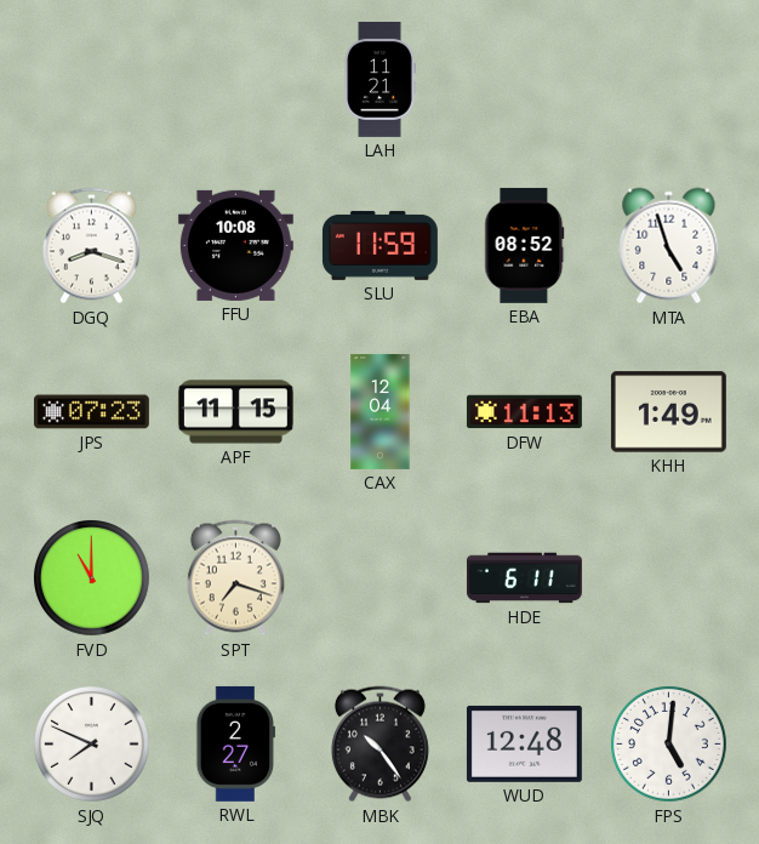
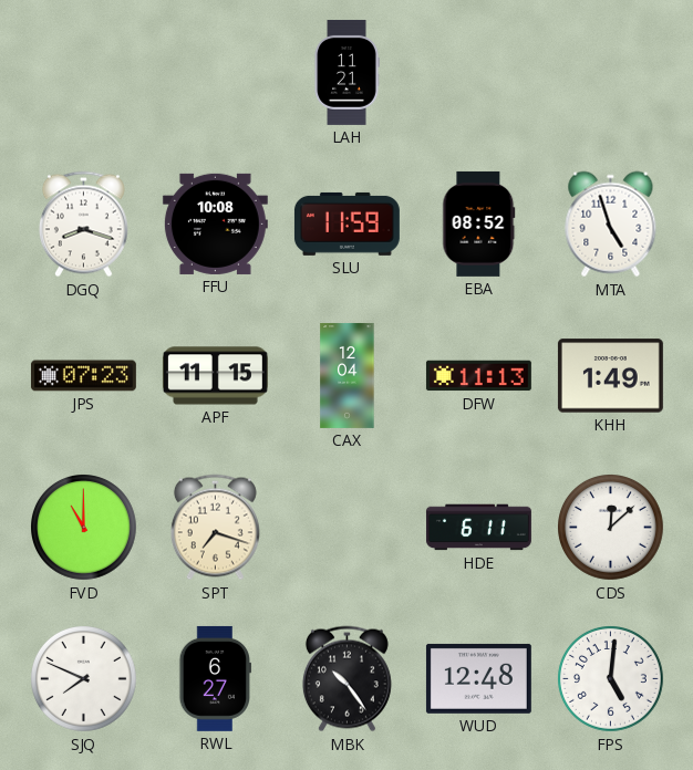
CDS: none -> 12:08
RWL: 2:27 -> 6:27
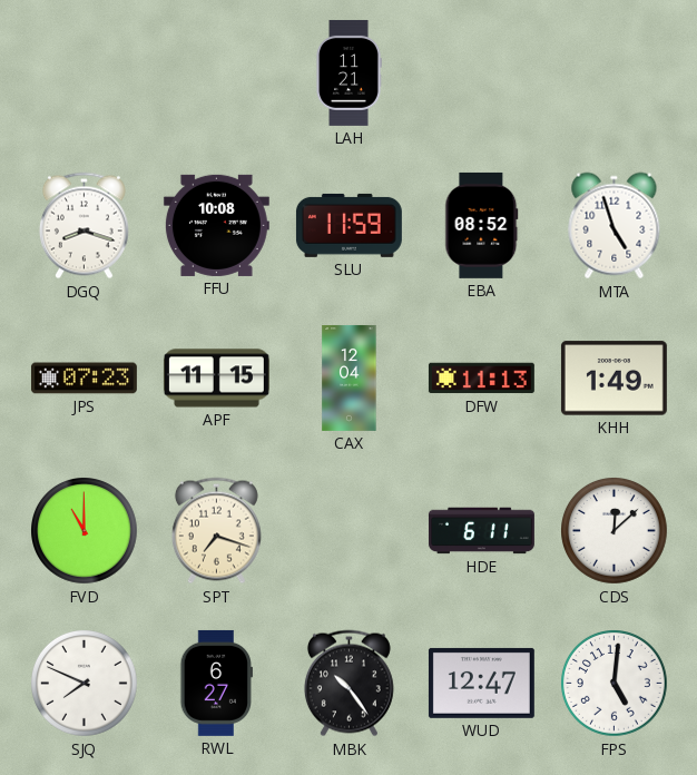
WUD: 12:48 -> 12:47
